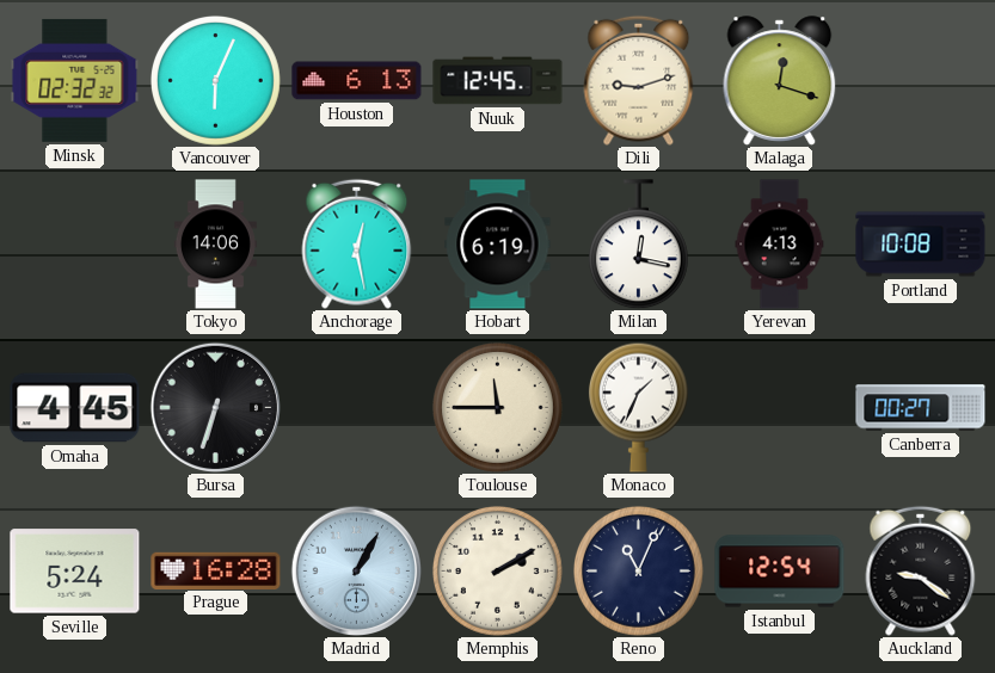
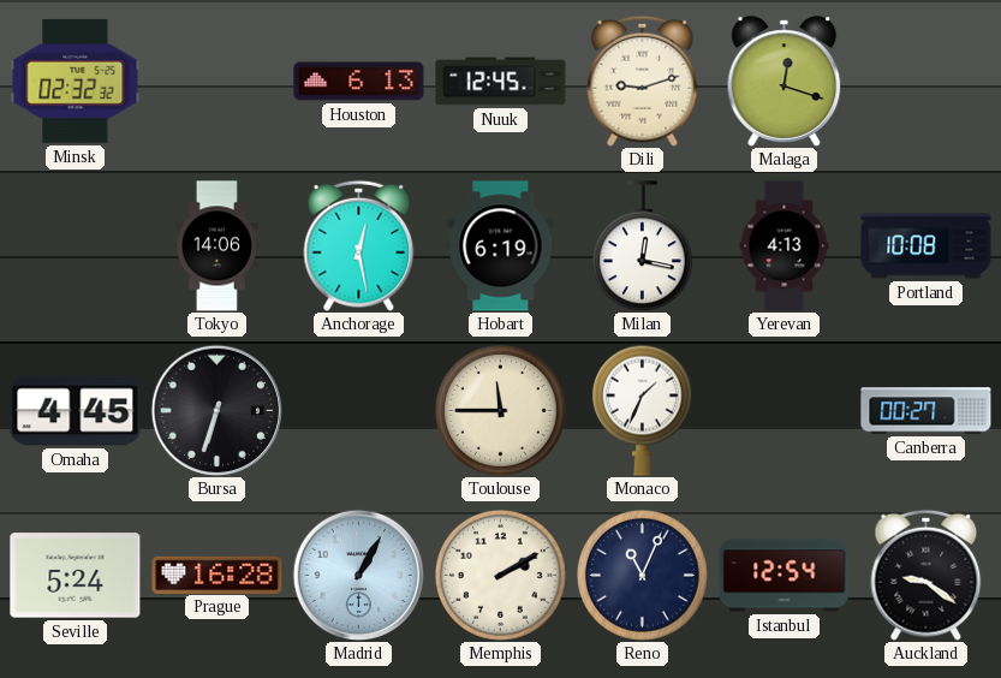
Vancouver: 6:04 -> none
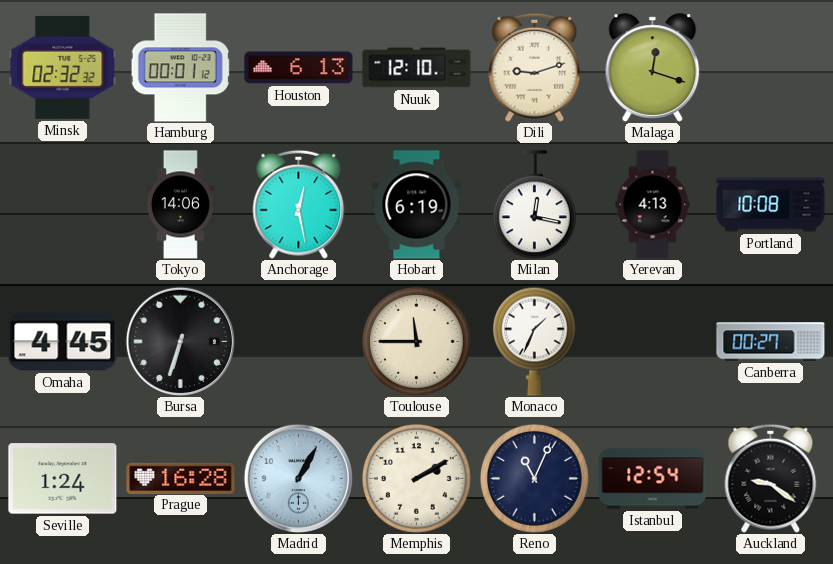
Hamburg: none -> 00:01
Nuuk: 12:45 -> 12:10
Seville: 5:24 -> 1:24
